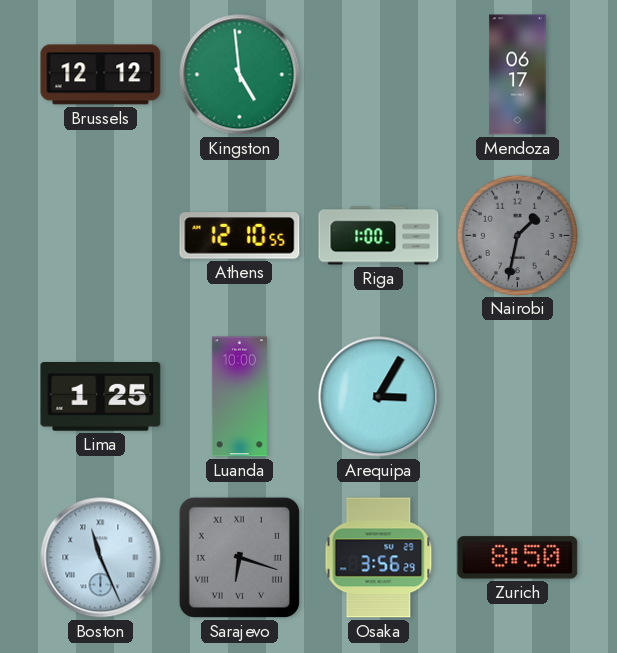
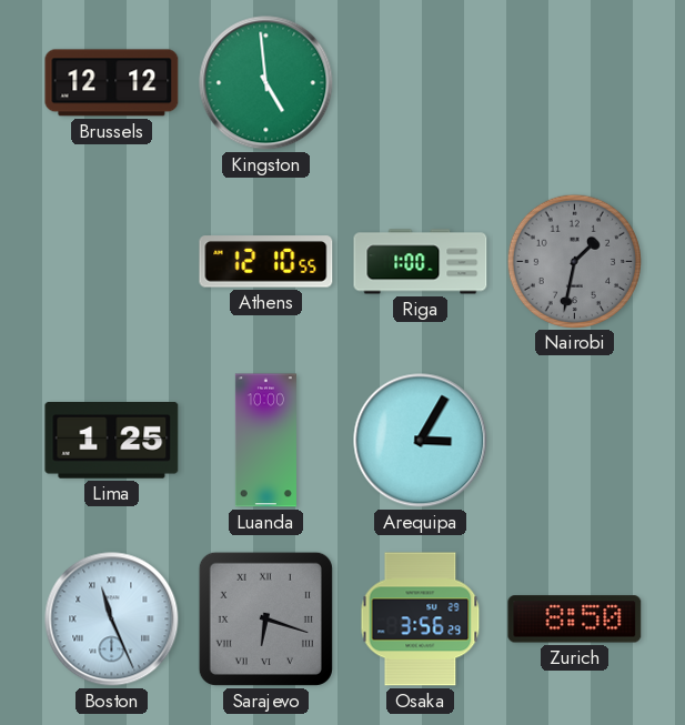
Mendoza: 06:17 -> none
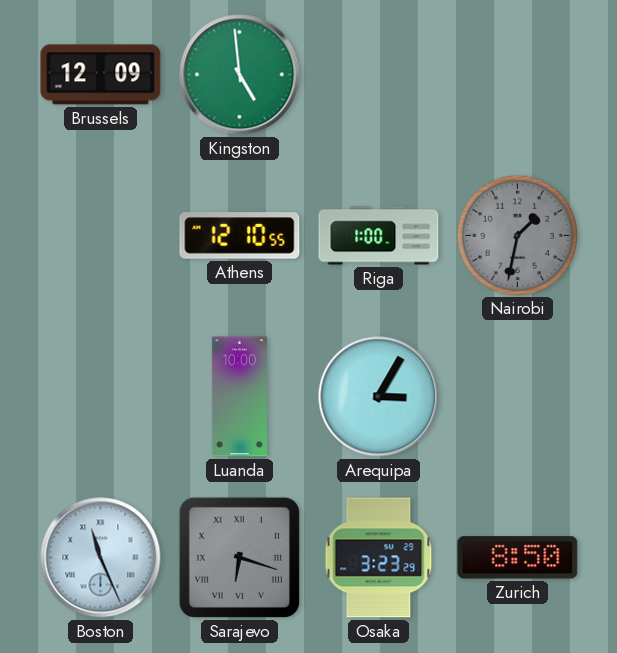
Brussels: 12:12 -> 12:09
Lima: 1:25 -> none
Osaka: 3:56 -> 3:23
